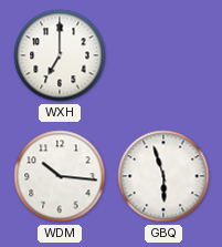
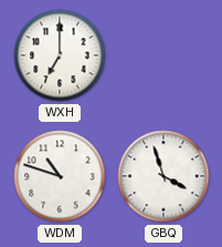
WDM: 10:16 -> 10:48
GBQ: 5:57 -> 3:57
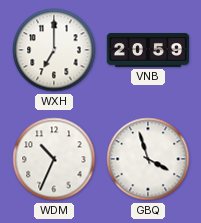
VNB: none -> 20:59
WDM: 10:48 -> 10:34
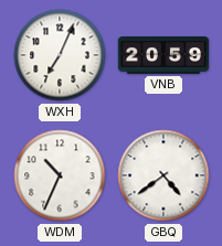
WXH: 7:00 -> 7:04
GBQ: 3:57 -> 4:39
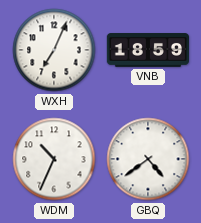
VNB: 20:59 -> 18:59
